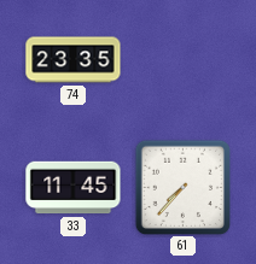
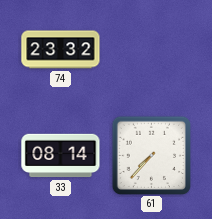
74: 23:35 -> 23:32
33: 11:45 -> 08:14
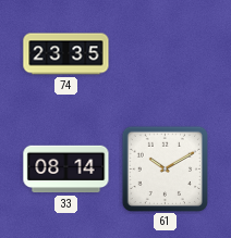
74: 23:32 -> 23:35
61: 7:37 -> 10:10
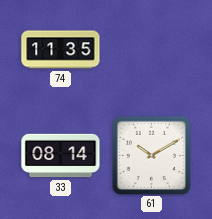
74: 23:35 -> 11:35
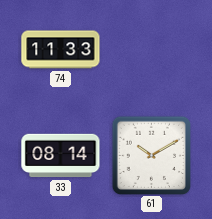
74: 11:35 -> 11:33
